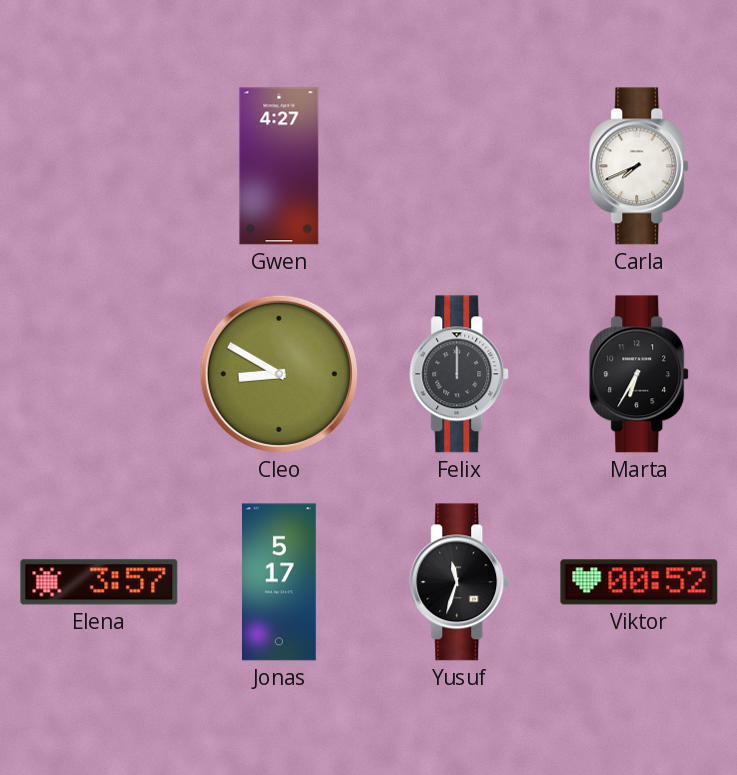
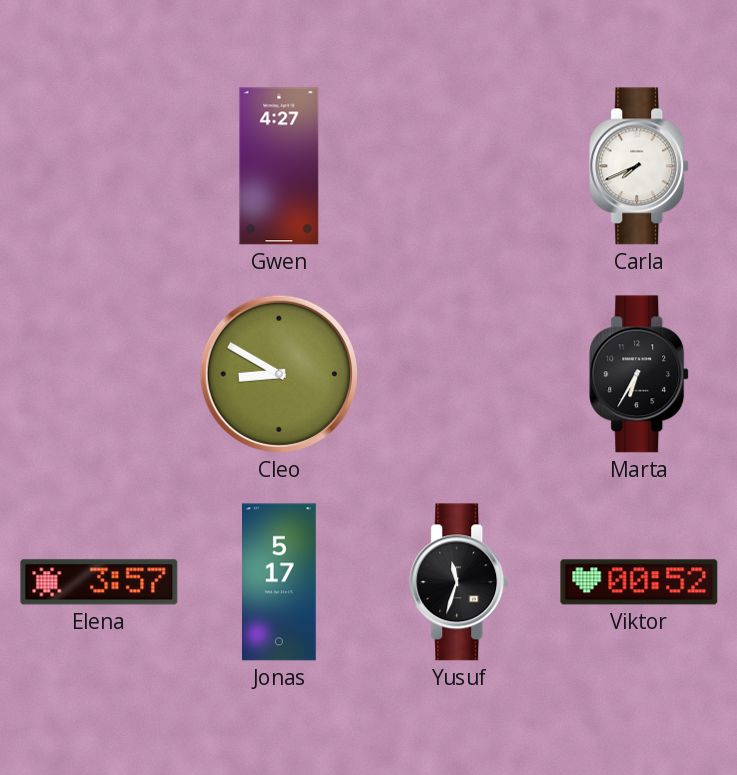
Felix: 12:00 -> none
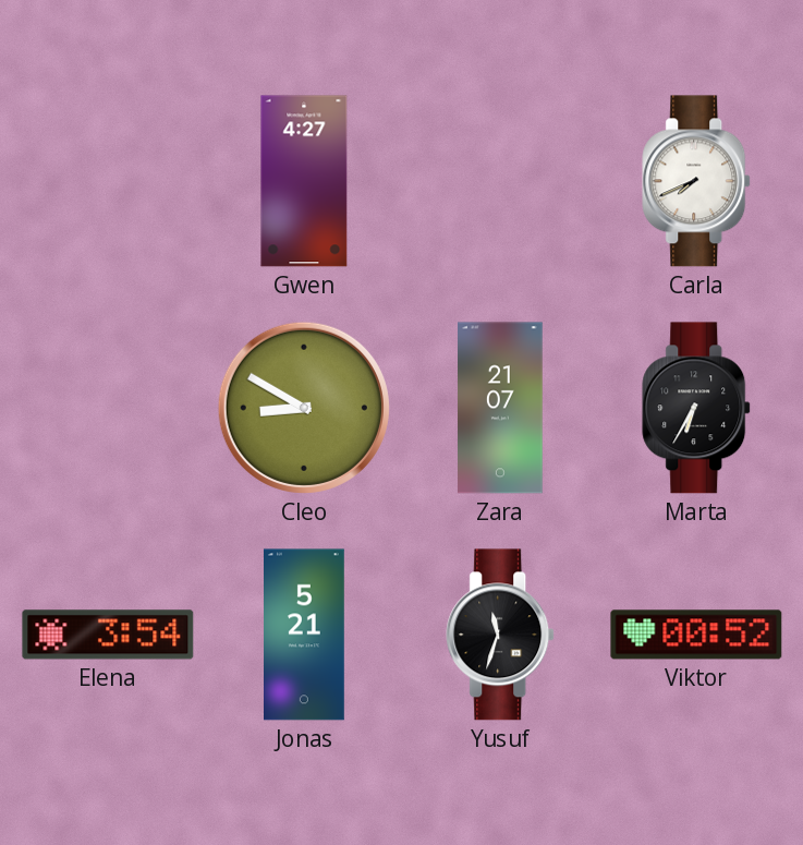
Zara: none -> 21:07
Elena: 3:57 -> 3:54
Jonas: 5:17 -> 5:21
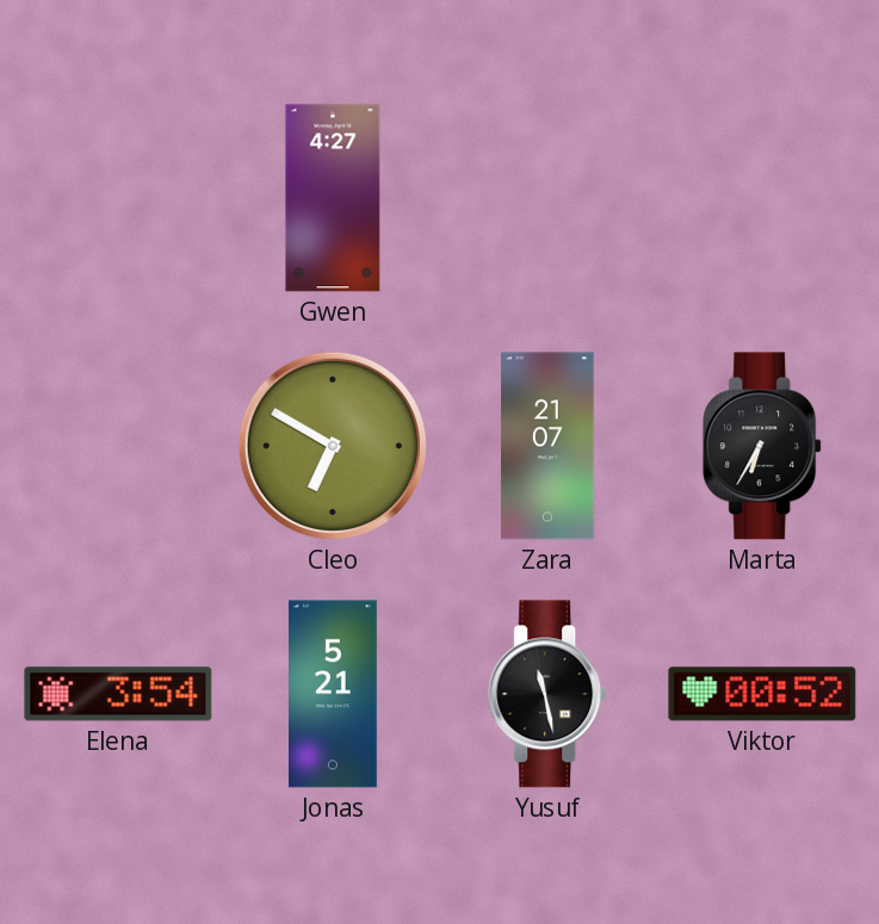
Carla: 7:41 -> none
Cleo: 8:50 -> 6:50
Yusuf: 11:33 -> 11:28
